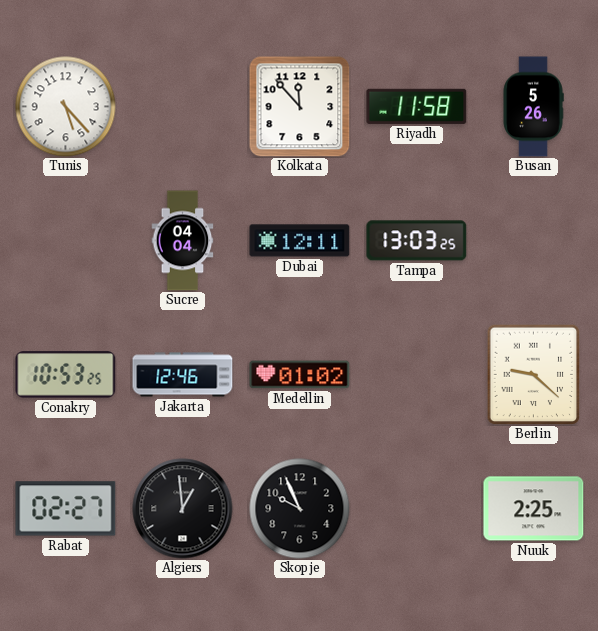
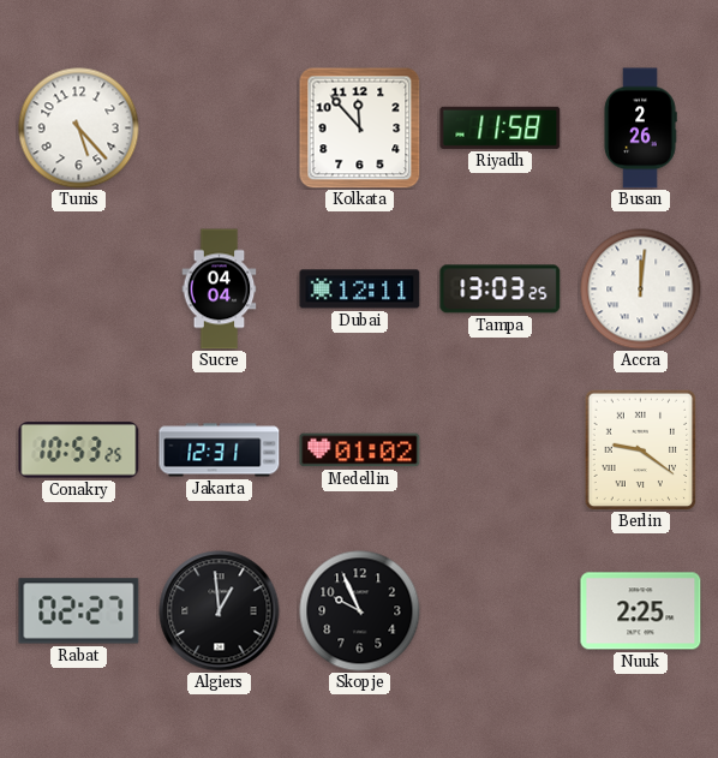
Busan: 5:26 -> 2:26
Accra: none -> 12:01
Jakarta: 12:46 -> 12:31
Berlin: 9:22 -> 9:21
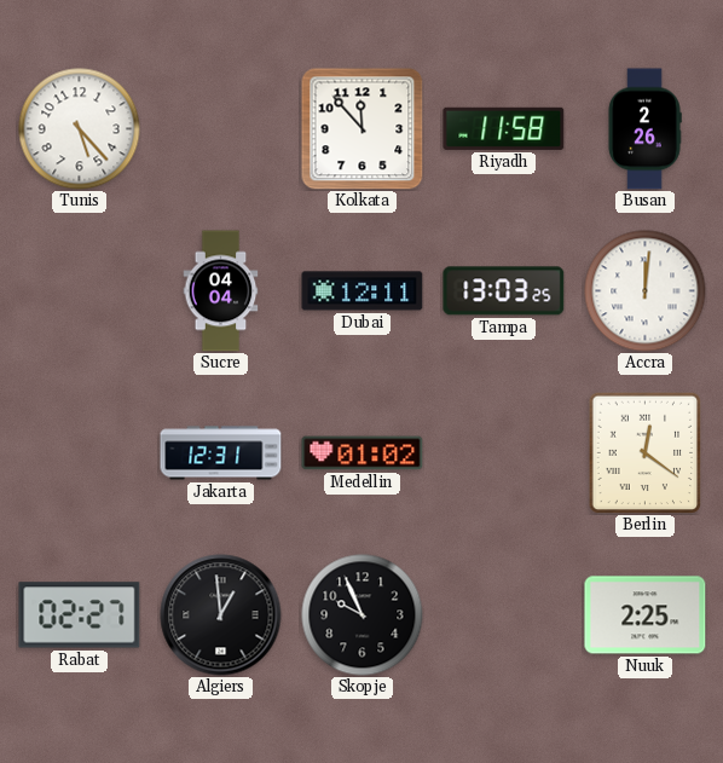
Conakry: 10:53 -> none
Berlin: 9:21 -> 12:21
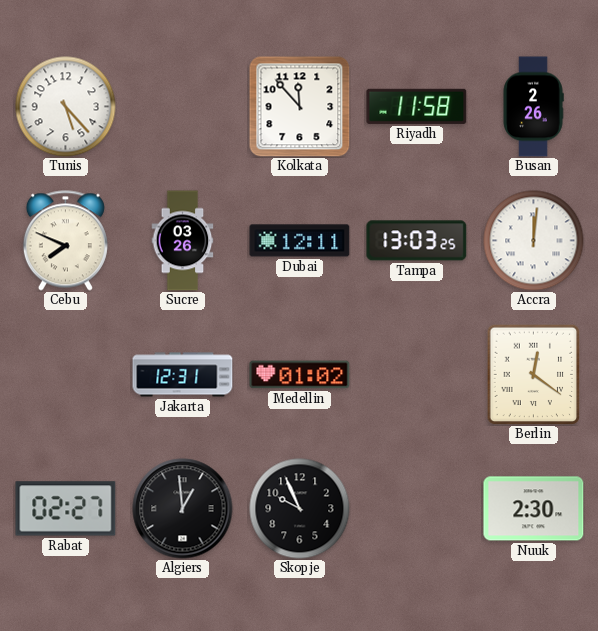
Cebu: none -> 7:49
Sucre: 04:04 -> 03:26
Nuuk: 2:25 -> 2:30
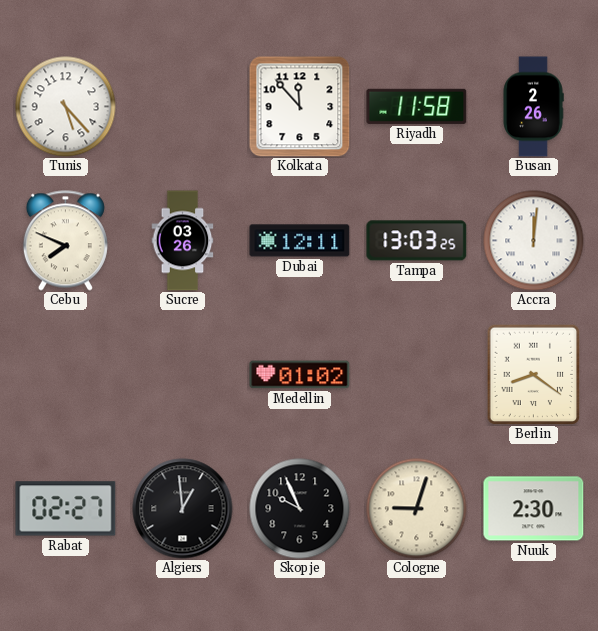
Jakarta: 12:31 -> none
Berlin: 12:21 -> 8:21
Cologne: none -> 9:03
